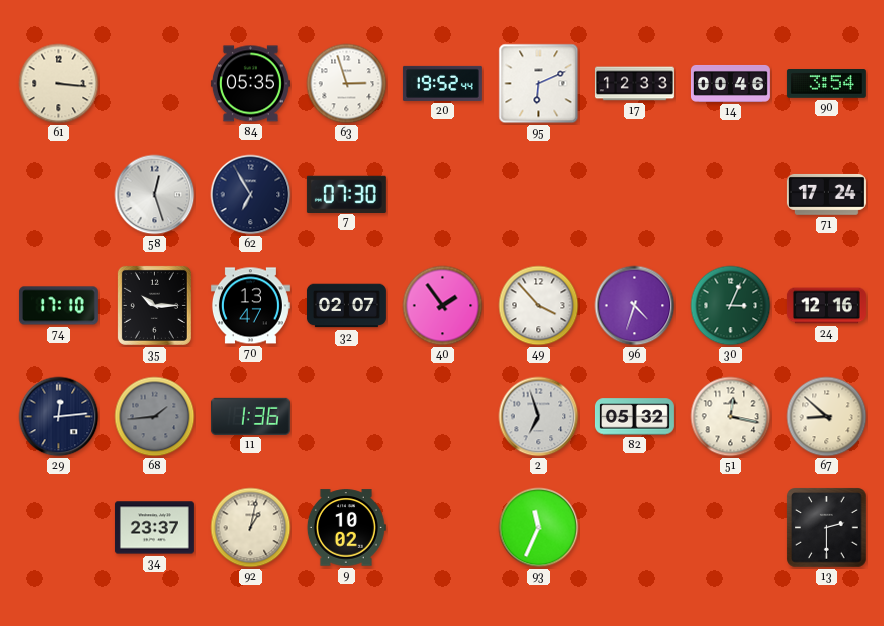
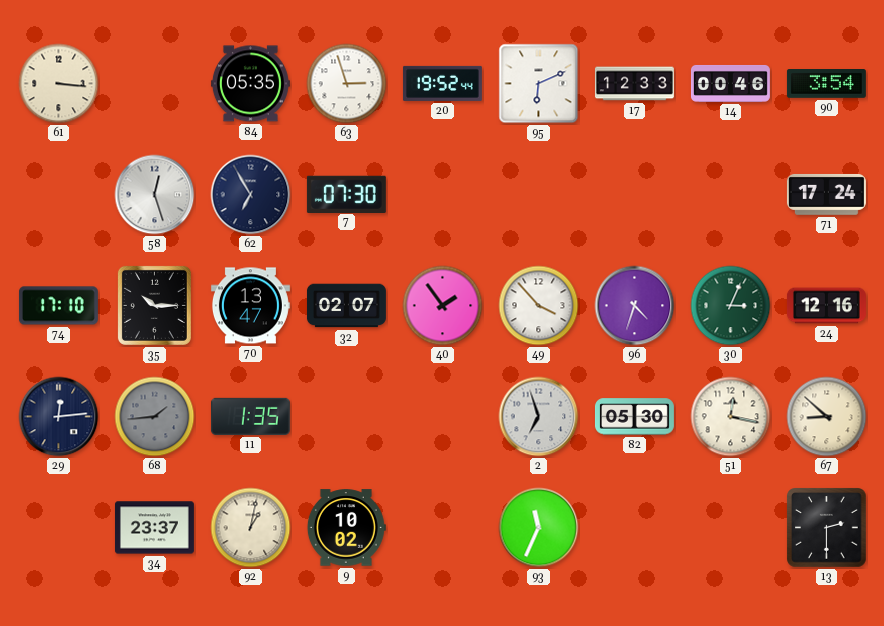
11: 1:36 -> 1:35
82: 05:32 -> 05:30
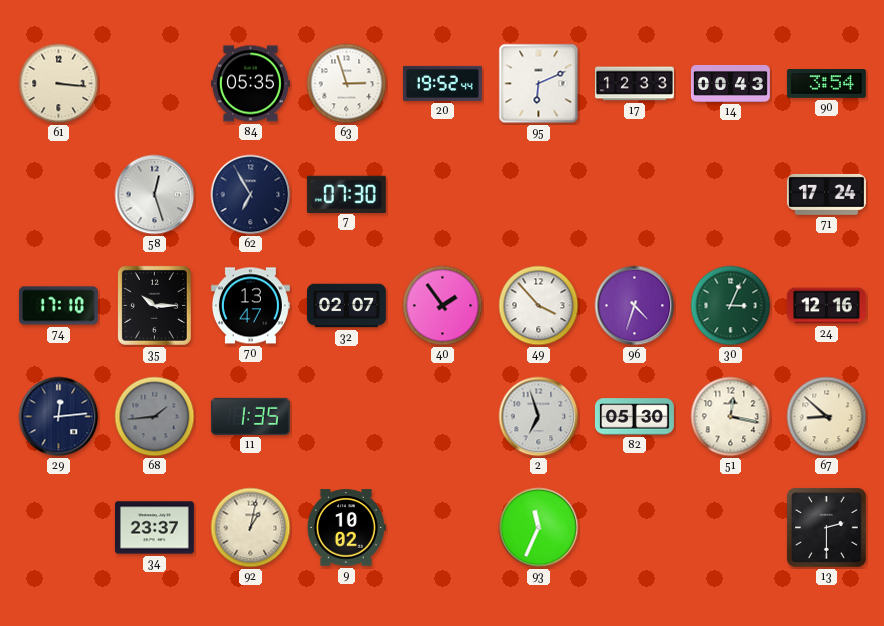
14: 00:46 -> 00:43
